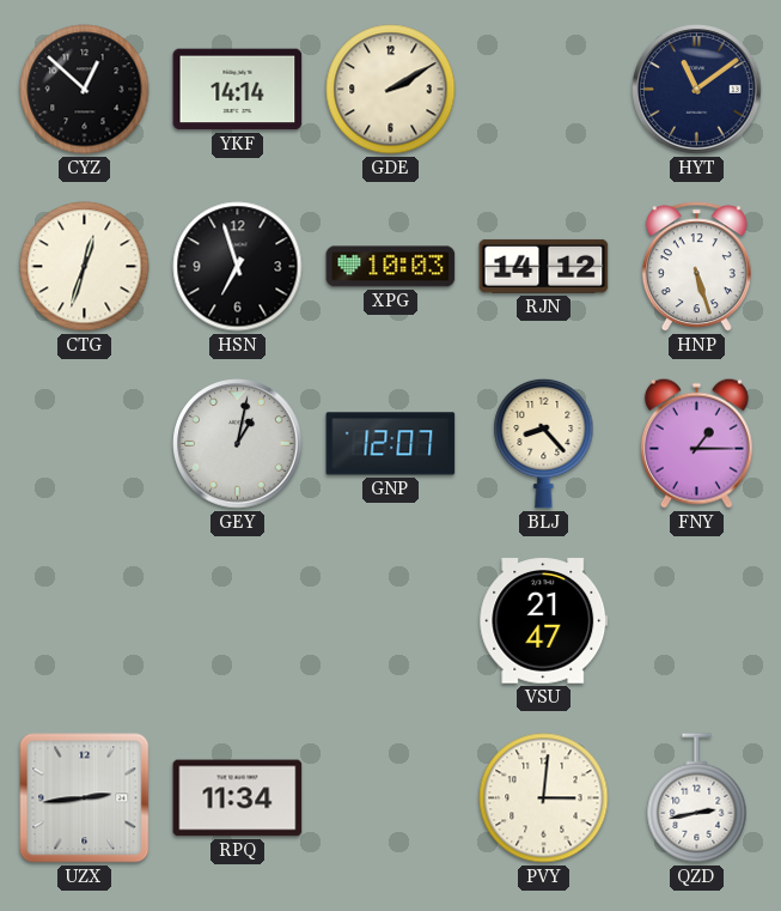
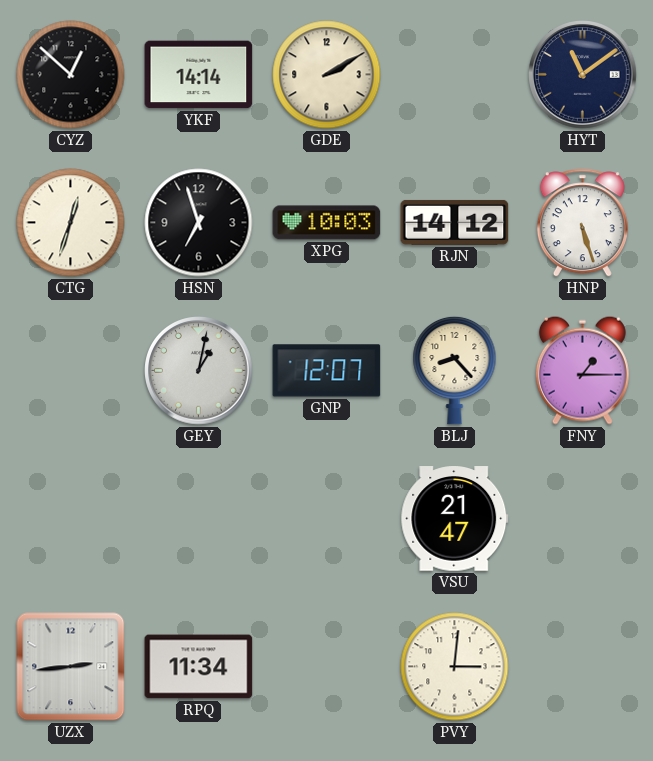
QZD: 2:43 -> none
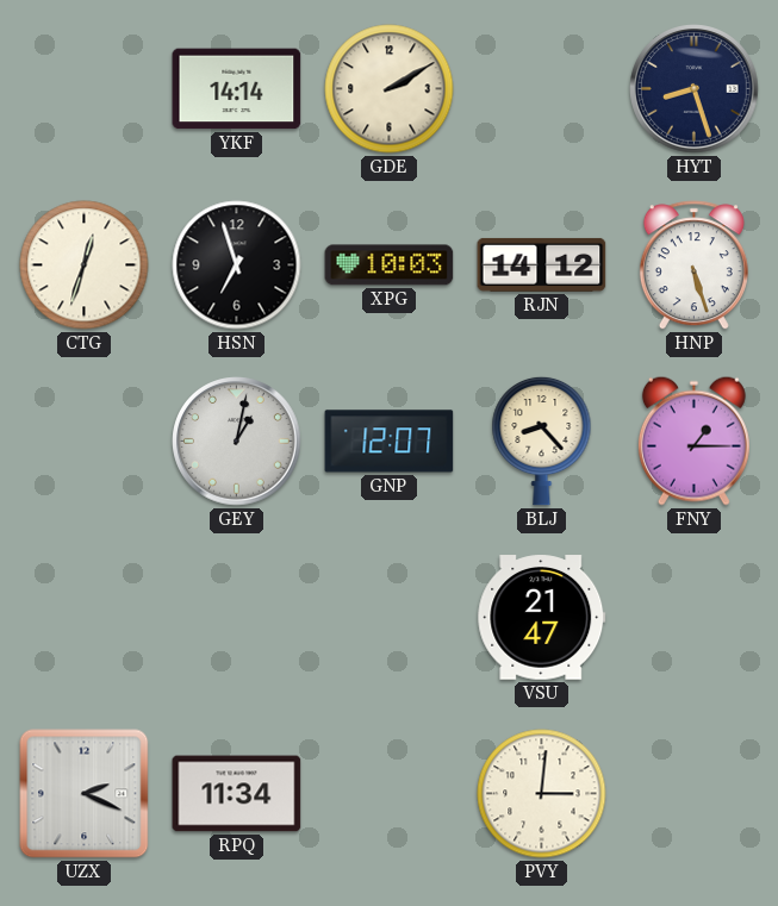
CYZ: 12:52 -> none
HYT: 11:09 -> 8:27
UZX: 2:44 -> 2:19
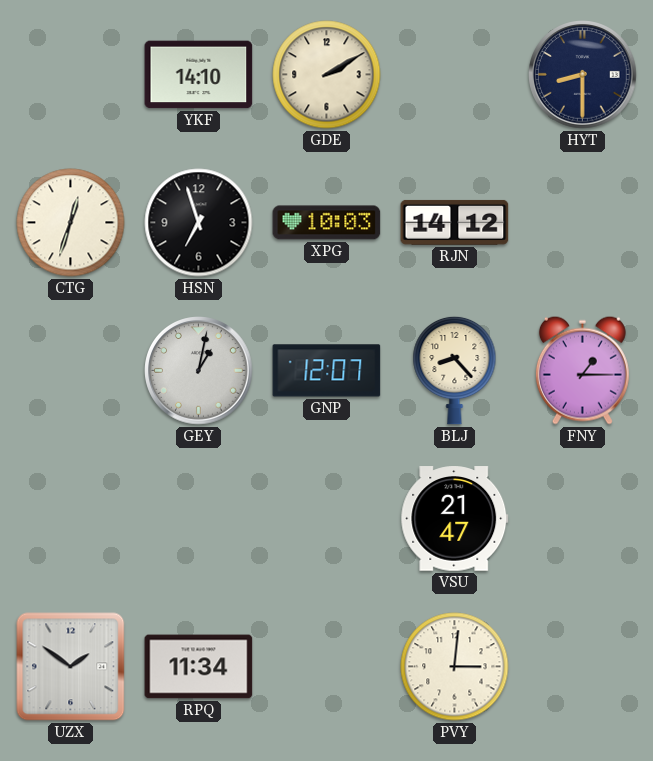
YKF: 14:14 -> 14:10
HYT: 8:27 -> 8:30
HNP: 5:27 -> none
UZX: 2:19 -> 1:51
